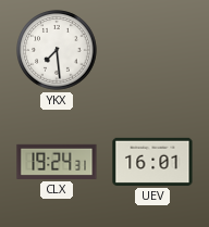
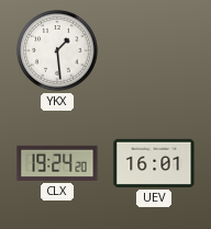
YKX: 7:29 -> 1:29
CLX: 19:24:31 -> 19:24:20
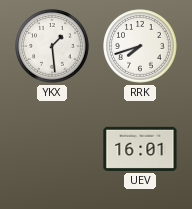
RRK: none -> 7:42
CLX: 19:24 -> none
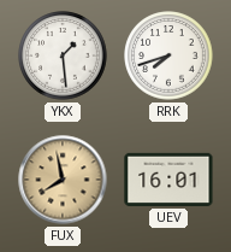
FUX: none -> 7:58
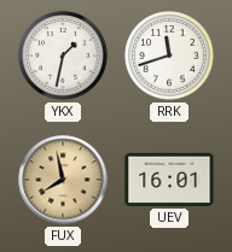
YKX: 1:29 -> 1:32
RRK: 7:42 -> 11:42
